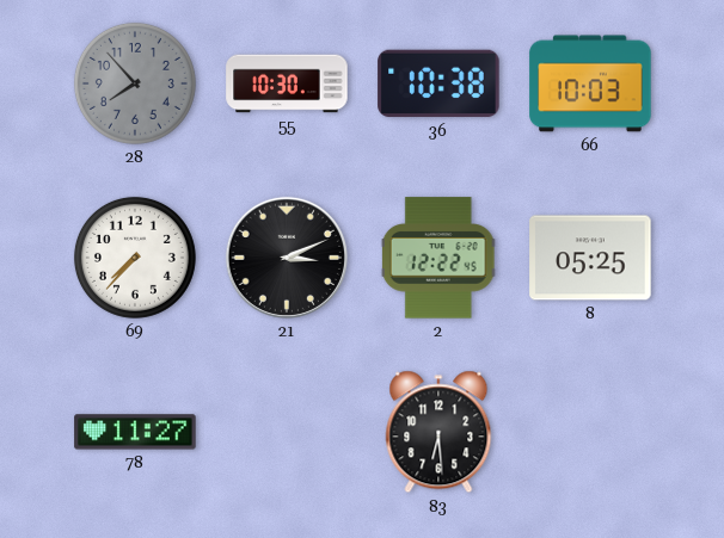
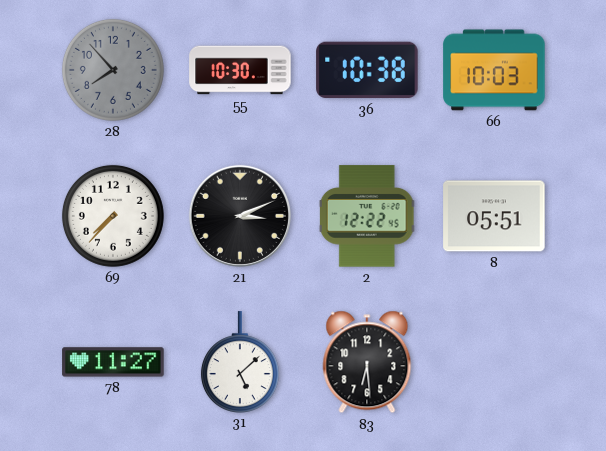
8: 05:25 -> 05:51
31: none -> 5:08
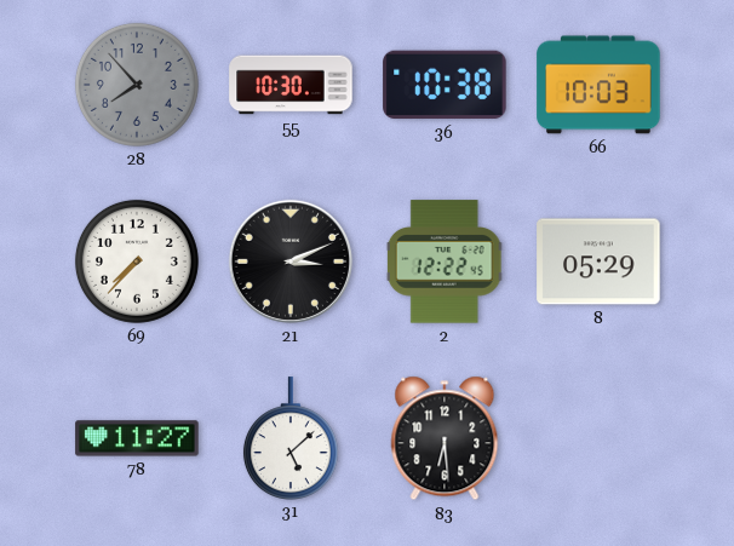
8: 05:51 -> 05:29
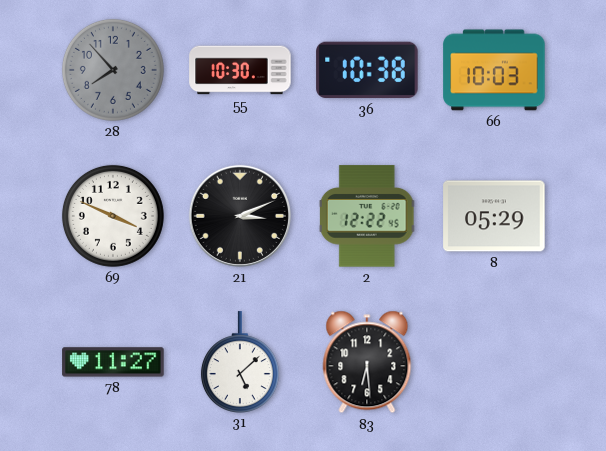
69: 7:37 -> 3:49
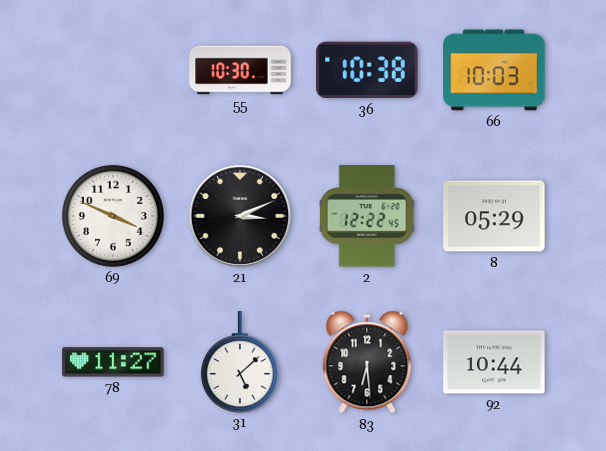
28: 7:53 -> none
92: none -> 10:44
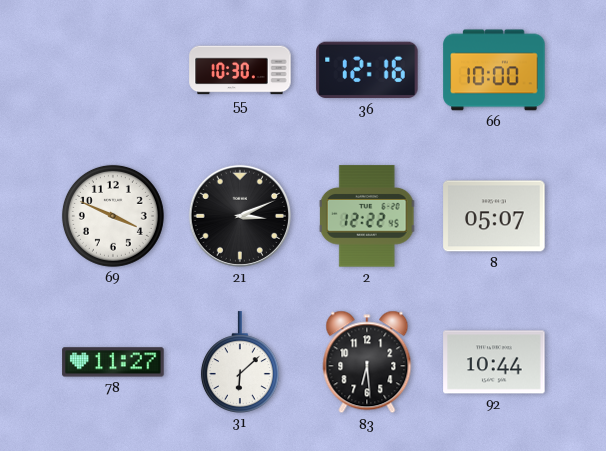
36: 10:38 -> 12:16
66: 10:03 -> 10:00
8: 05:29 -> 05:07
31: 5:08 -> 6:08
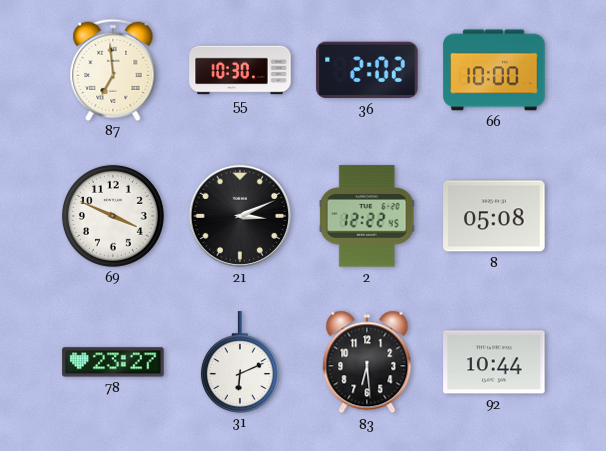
87: none -> 6:59
36: 12:16 -> 2:02
8: 05:07 -> 05:08
78: 11:27 -> 23:27
31: 6:08 -> 6:11
